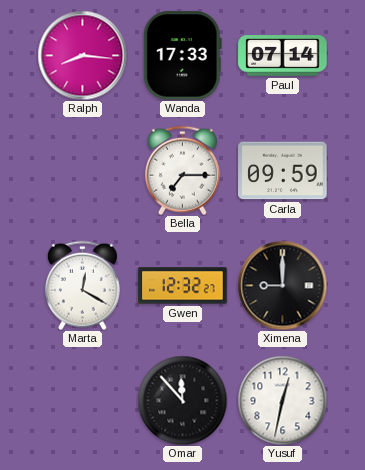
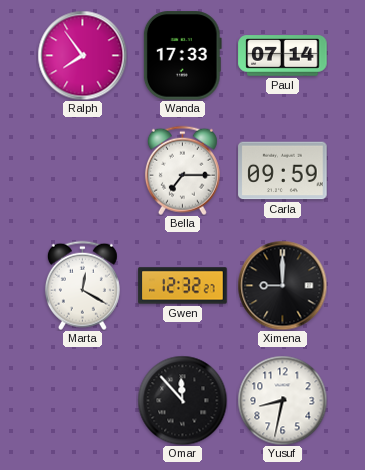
Ralph: 8:16 -> 7:54
Yusuf: 12:32 -> 8:32
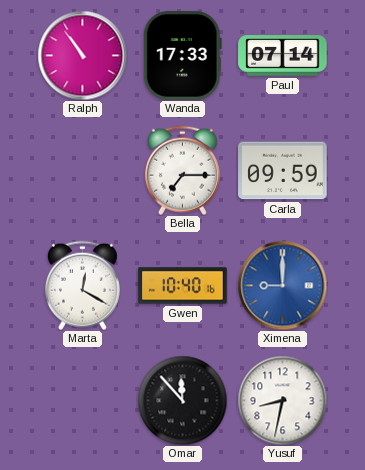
Ralph: 7:54 -> 10:54
Gwen: 12:32 -> 10:40
Ximena dial: black -> blue
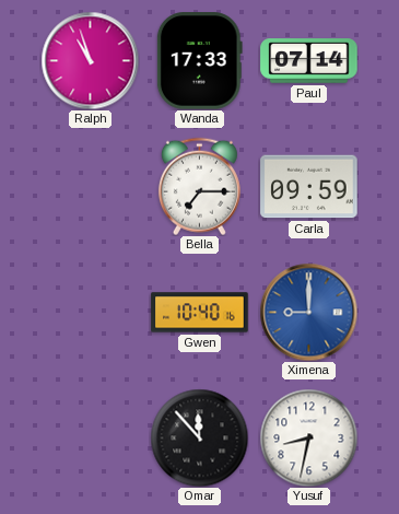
Ralph: 10:54 -> 10:57
Marta: 12:20 -> none
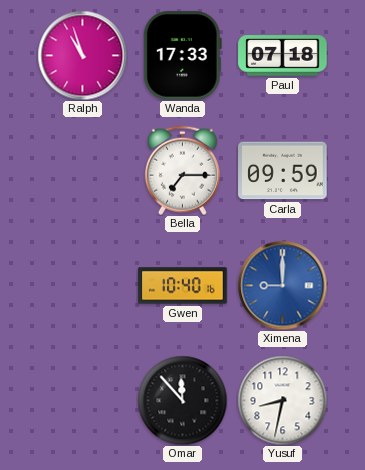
Paul: 07:14 -> 07:18
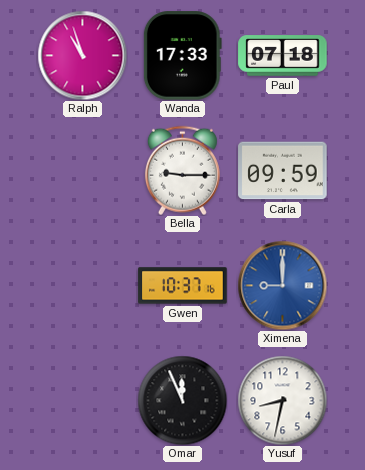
Bella: 7:15 -> 9:15
Gwen: 10:40 -> 10:37
Omar: 11:53 -> 11:56
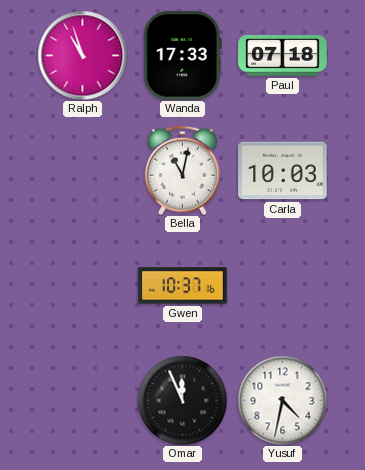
Bella: 9:15 -> 11:02
Carla: 09:59 -> 10:03
Ximena: 9:00 -> none
Yusuf: 8:32 -> 4:32
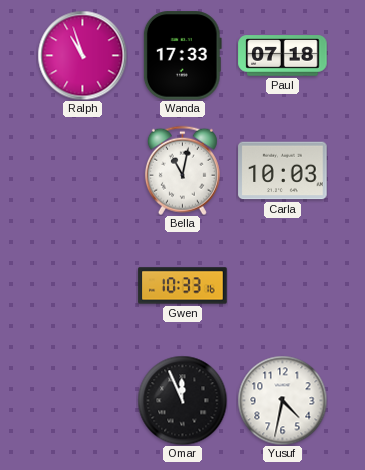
Gwen: 10:37 -> 10:33
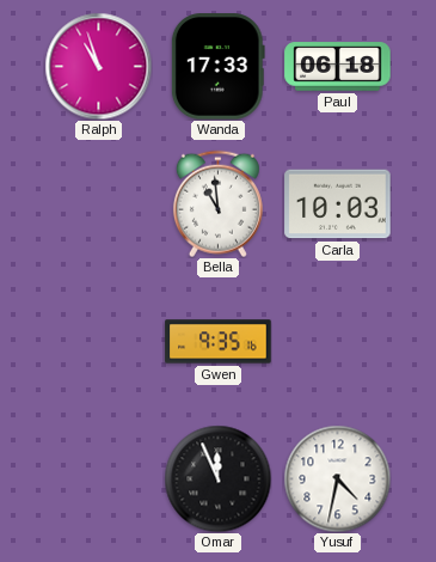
Paul: 07:18 -> 06:18
Bella: 11:02 -> 10:59
Gwen: 10:33 -> 9:35
